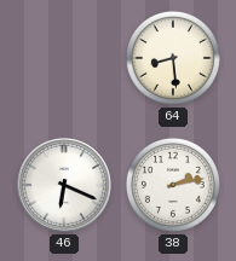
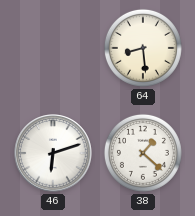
46: 6:19 -> 6:12
38: 2:13 -> 1:22
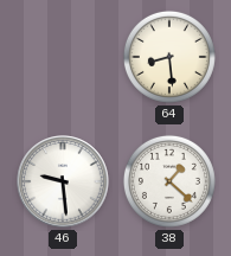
46: 6:12 -> 9:29
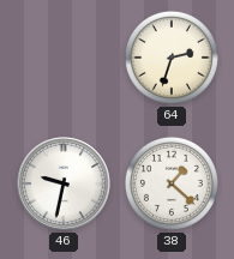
64: 8:29 -> 2:33
46: 9:29 -> 9:32
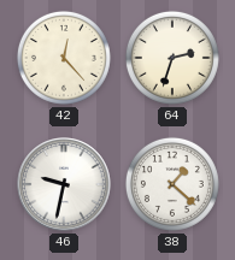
42: none -> 12:23
